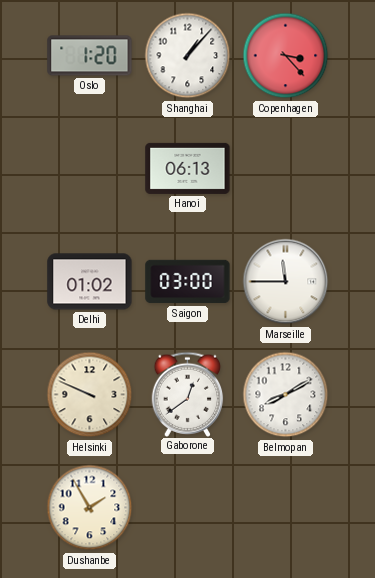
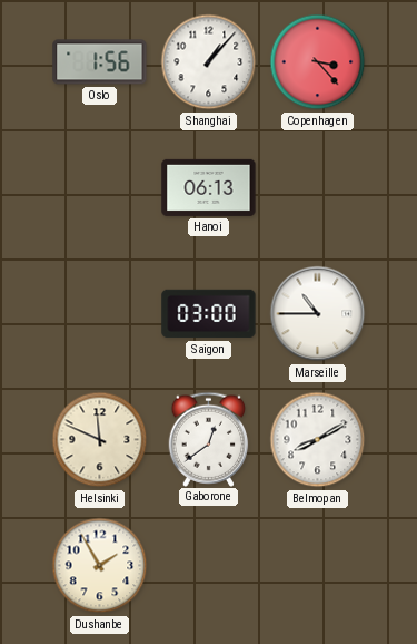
Oslo: 1:20 -> 1:56
Delhi: 01:02 -> none
Marseille: 11:45 -> 10:45
Helsinki: 9:49 -> 11:49
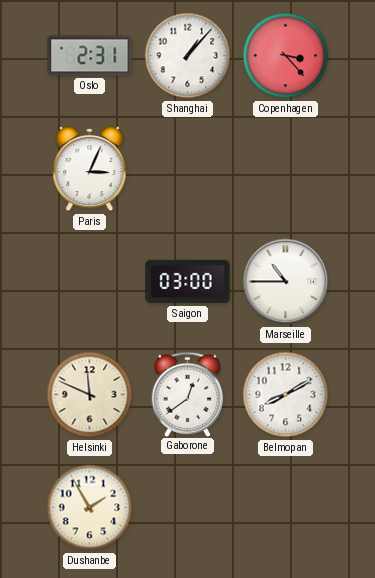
Oslo: 1:56 -> 2:31
Paris: none -> 3:04
Hanoi: 06:13 -> none
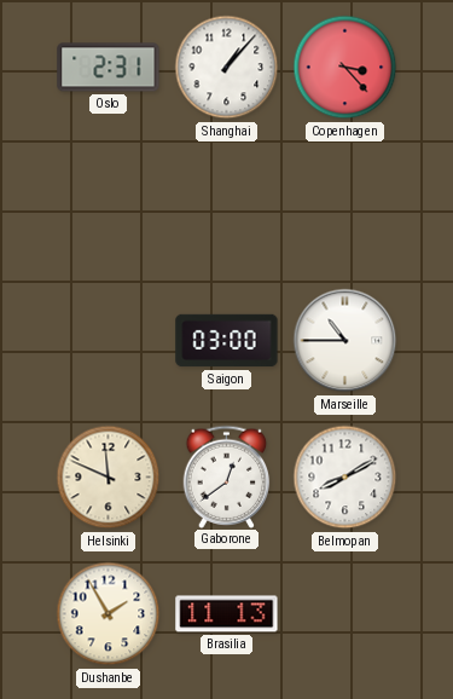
Paris: 3:04 -> none
Brasilia: none -> 11:13
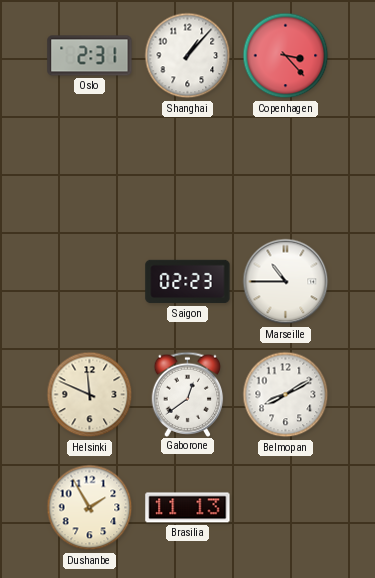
Saigon: 03:00 -> 02:23
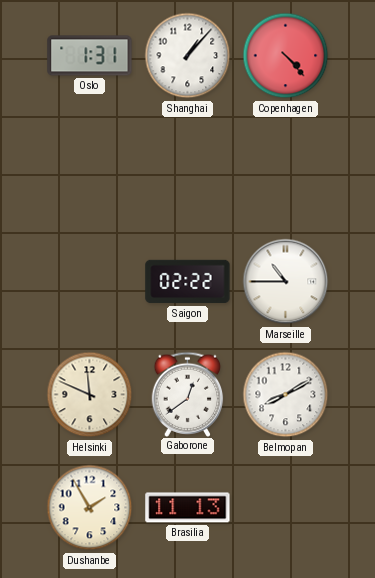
Oslo: 2:31 -> 1:31
Copenhagen: 3:23 -> 4:23
Saigon: 02:23 -> 02:22
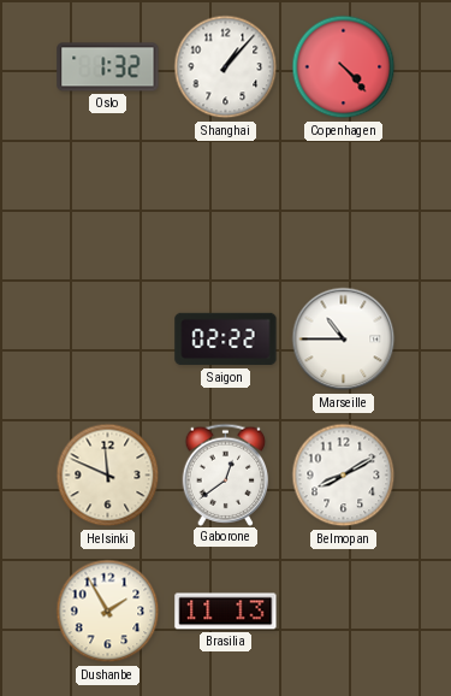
Oslo: 1:31 -> 1:32
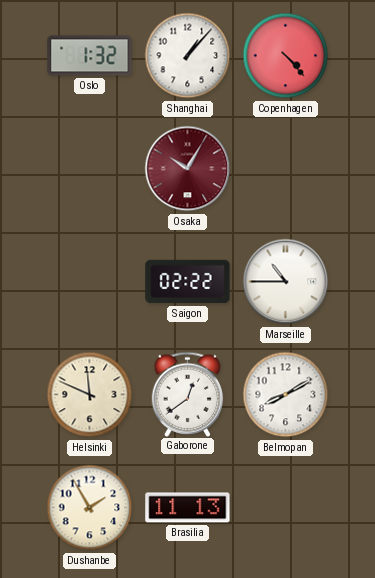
Osaka: none -> 10:05
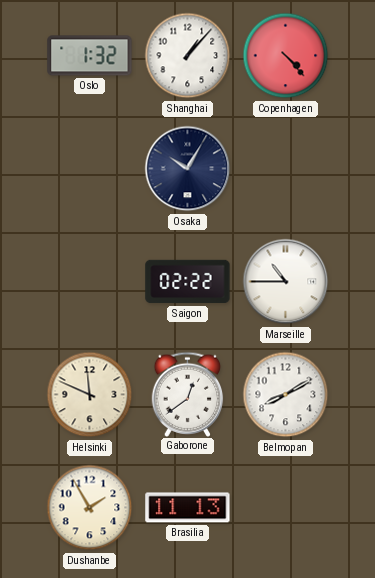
Osaka dial: burgundy -> navy
